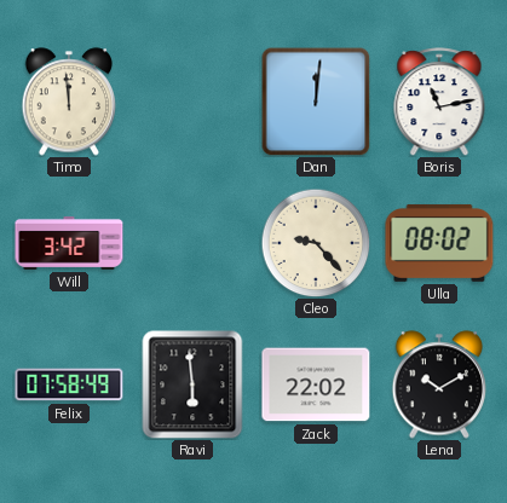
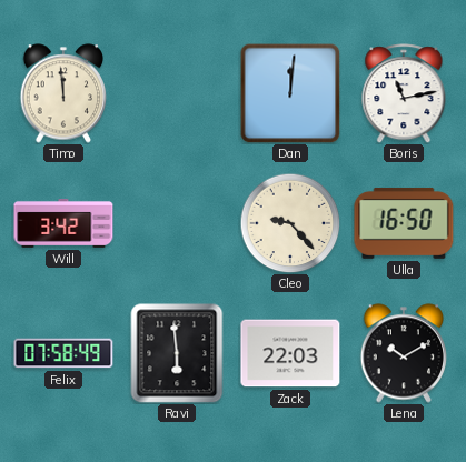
Ulla: 08:02 -> 16:50
Zack: 22:02 -> 22:03
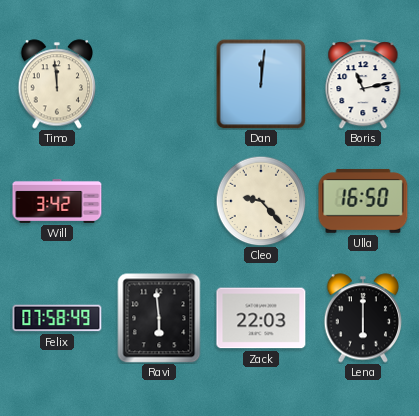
Lena: 10:10 -> 6:00
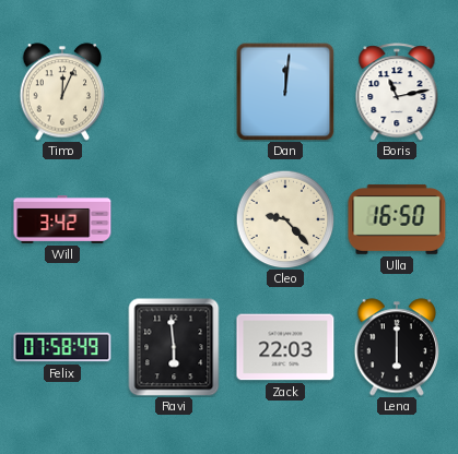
Timo: 11:59 -> 12:04
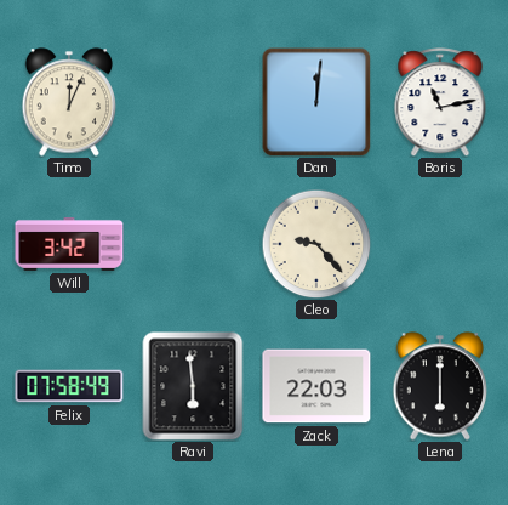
Ulla: 16:50 -> none
